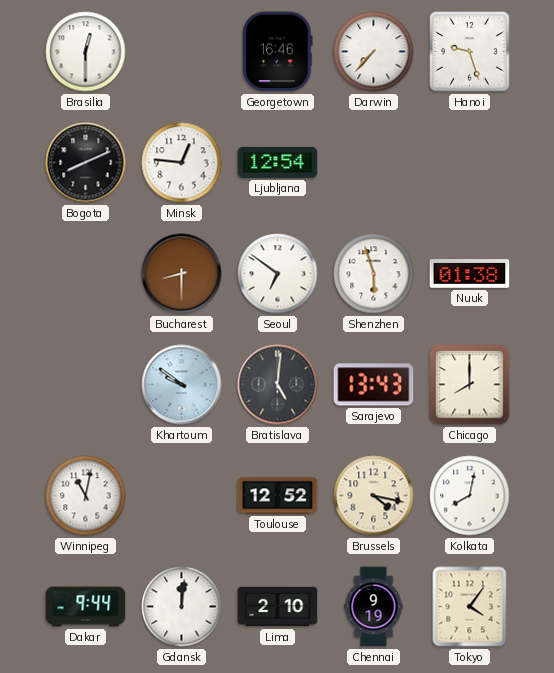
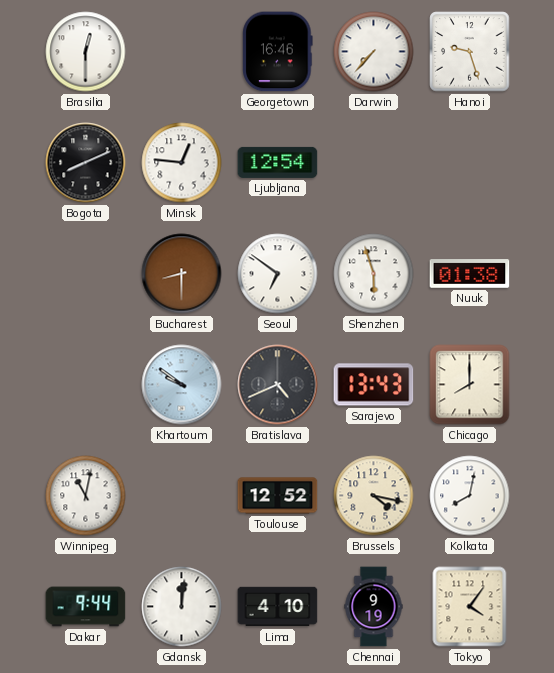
Bratislava: 5:01 -> 4:41
Lima: 2:10 -> 4:10
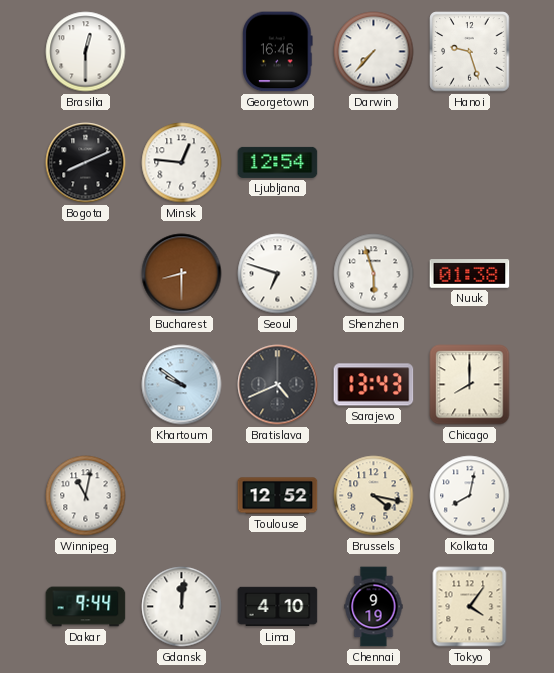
Seoul: 6:51 -> 6:48
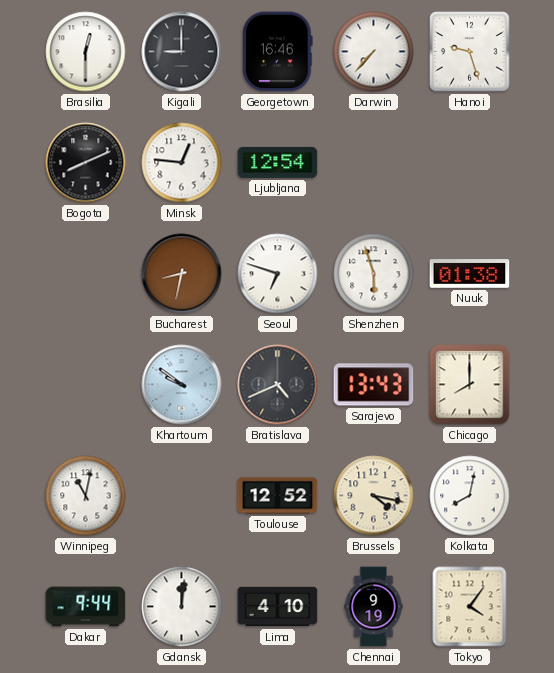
Kigali: none -> 9:00
Bucharest: 8:30 -> 8:32
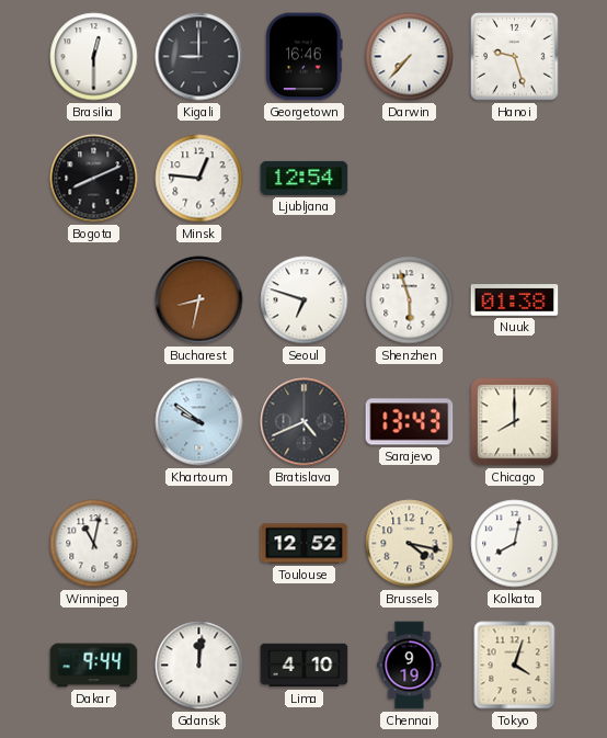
Tokyo: 4:06 -> 4:03
